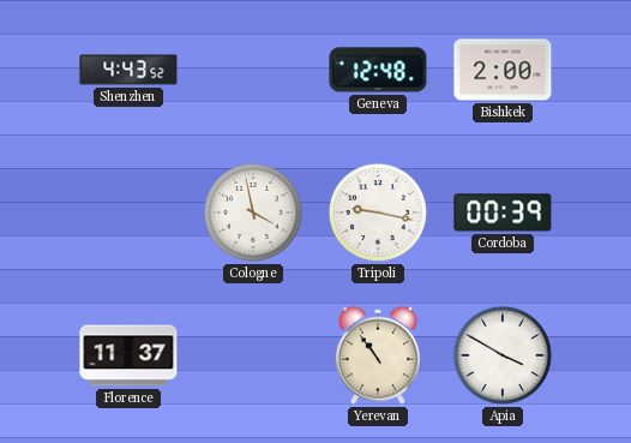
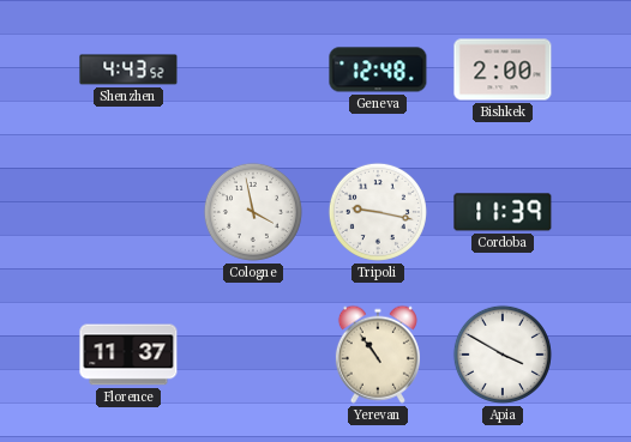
Cordoba: 00:39 -> 11:39
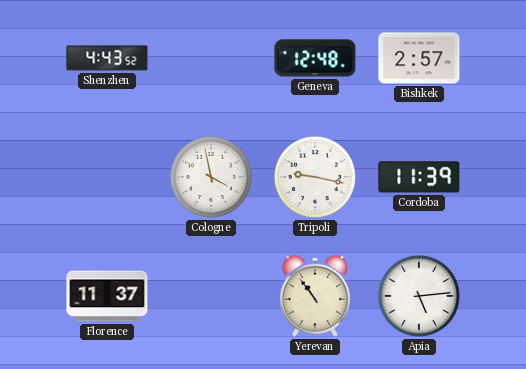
Bishkek: 2:00 -> 2:57
Apia: 3:50 -> 5:14
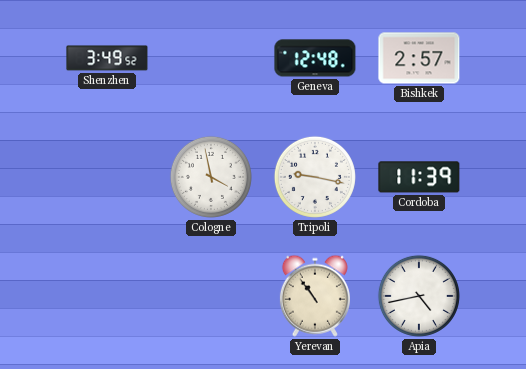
Shenzhen: 4:43 -> 3:49
Florence: 11:37 -> none
Apia: 5:14 -> 4:43
